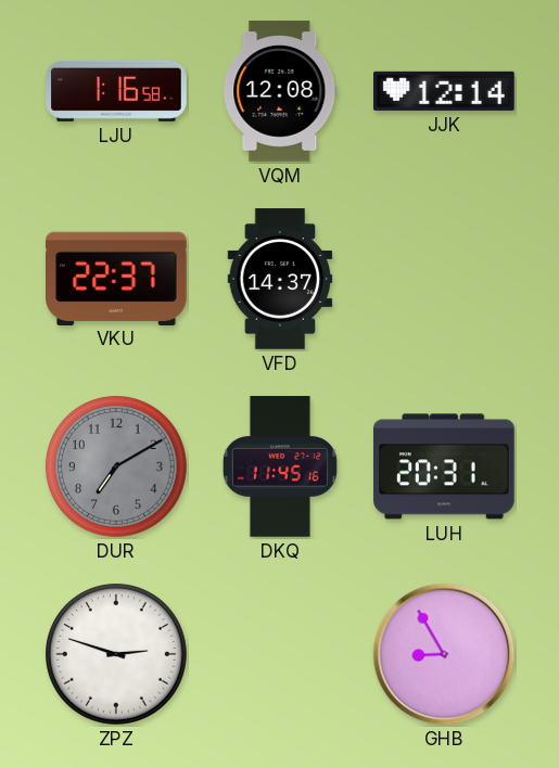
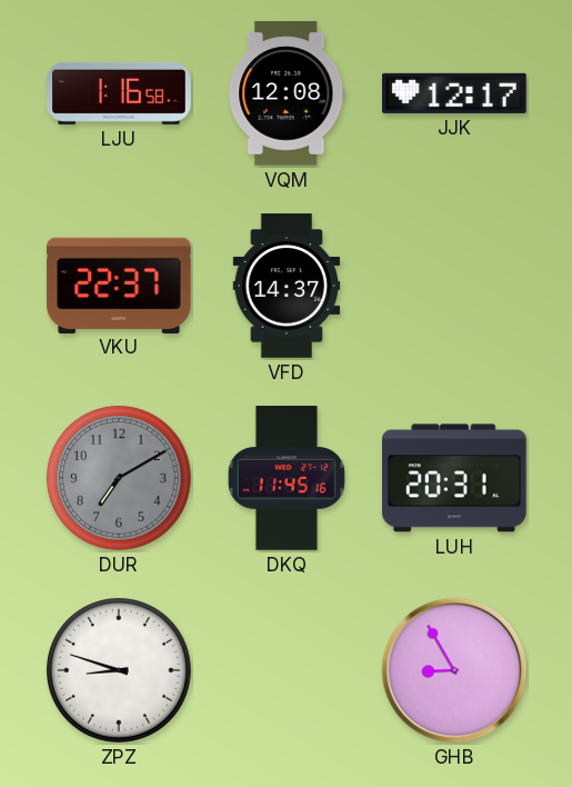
JJK: 12:14 -> 12:17
ZPZ: 2:48 -> 8:48
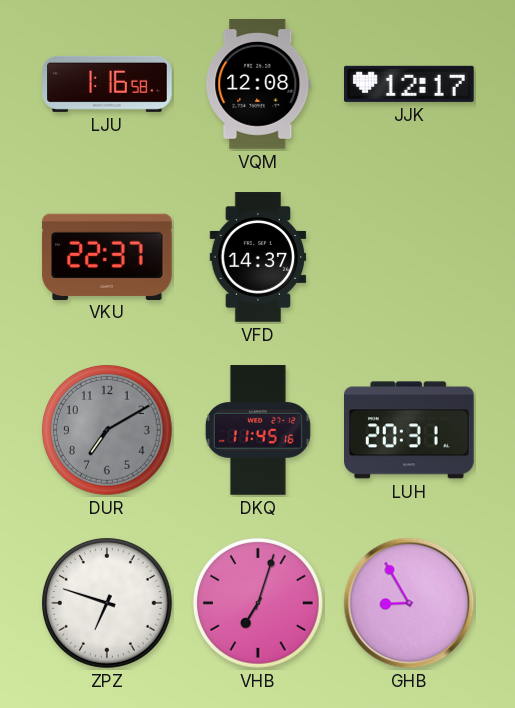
ZPZ: 8:48 -> 6:48
VHB: none -> 7:03
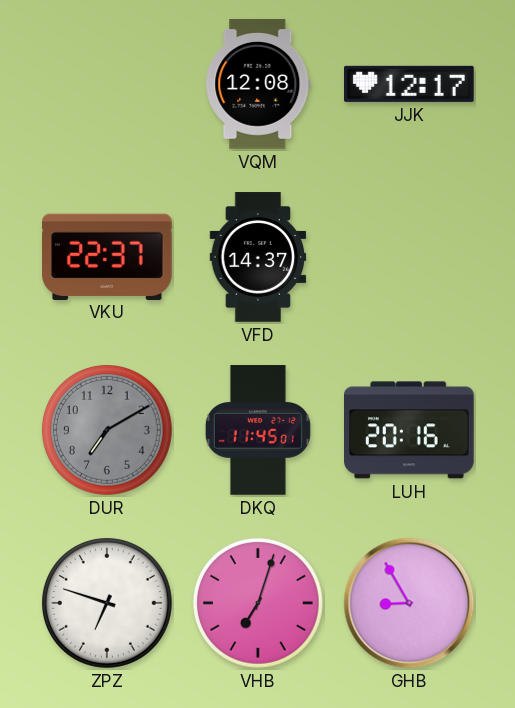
LJU: 1:16 -> none
DKQ: 11:45:16 -> 11:45:01
LUH: 20:31 -> 20:16
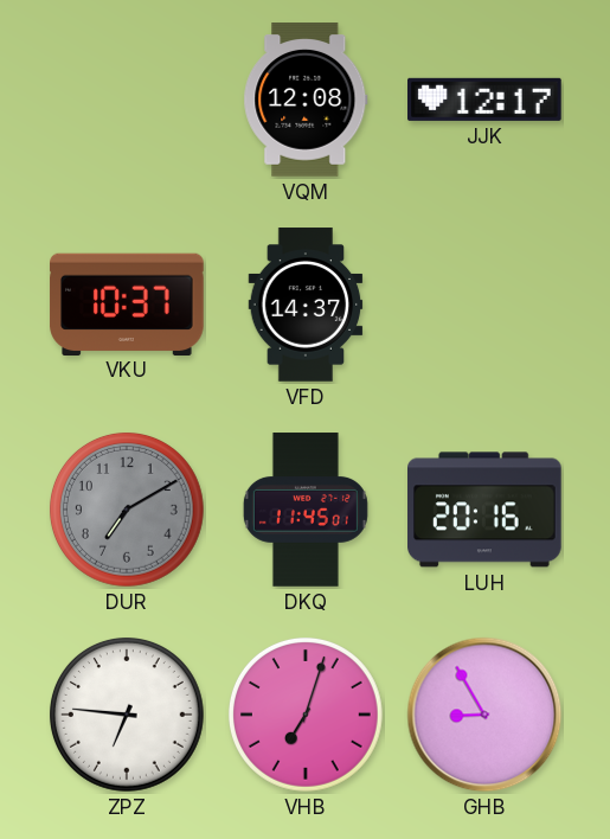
VKU: 22:37 -> 10:37
ZPZ: 6:48 -> 6:46
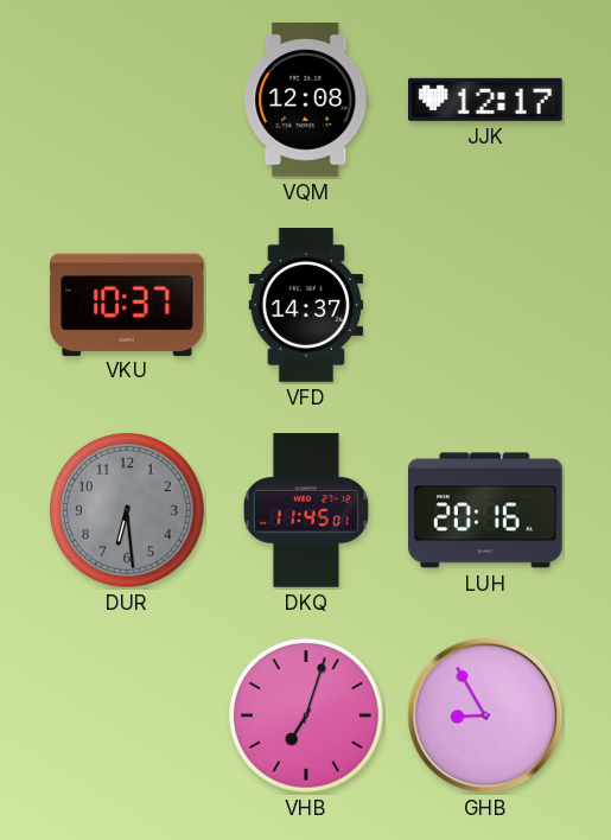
DUR: 7:10 -> 6:29
ZPZ: 6:46 -> none
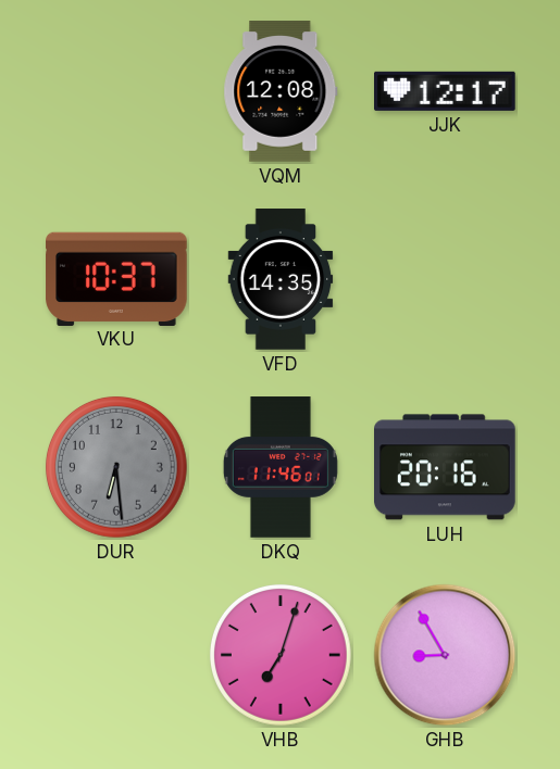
VFD: 14:37 -> 14:35
DKQ: 11:45 -> 11:46
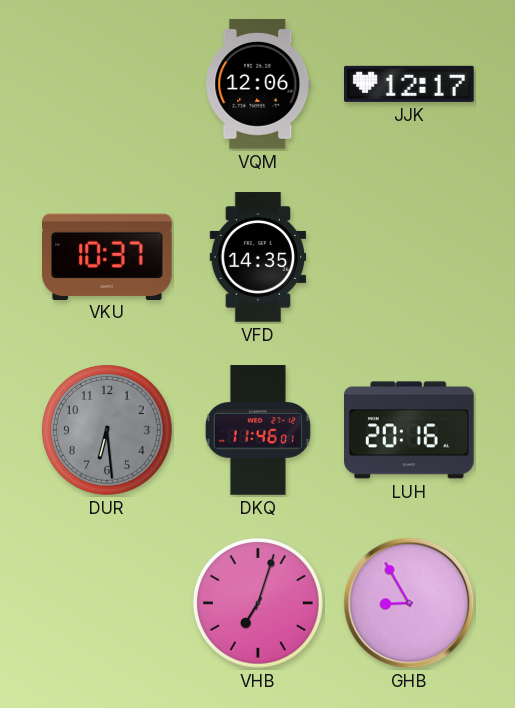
VQM: 12:08 -> 12:06
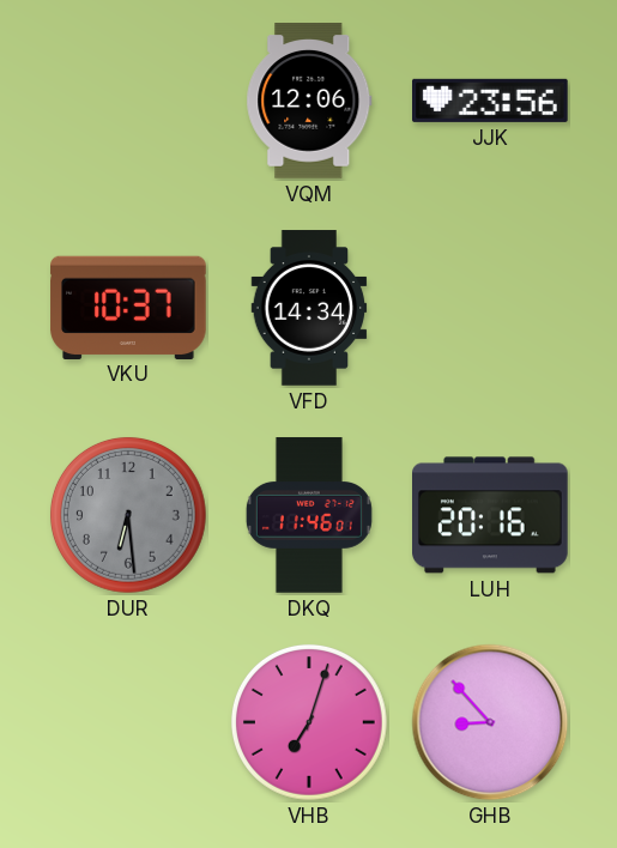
JJK: 12:17 -> 23:56
VFD: 14:35 -> 14:34
GHB: 8:55 -> 8:53
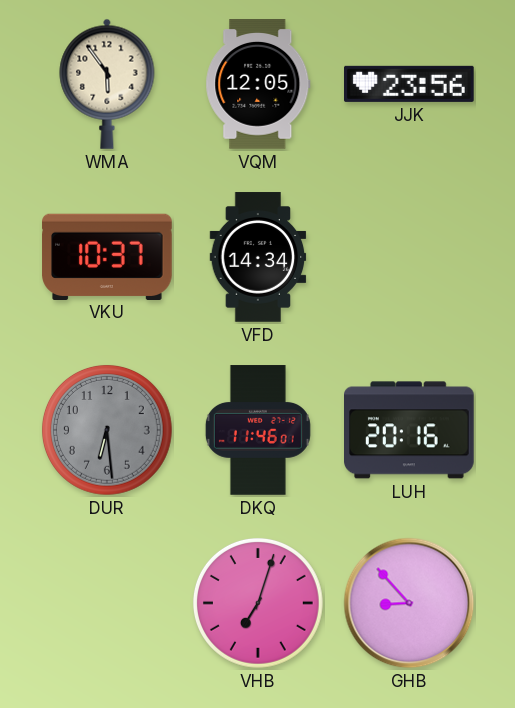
WMA: none -> 5:54
VQM: 12:06 -> 12:05
